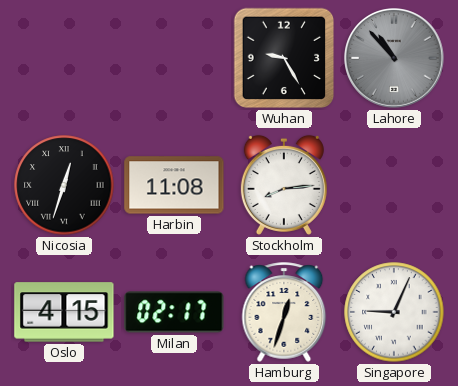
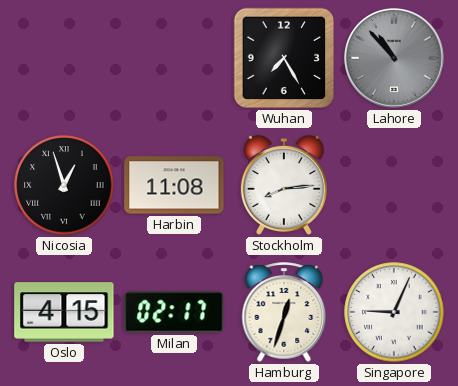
Wuhan: 9:25 -> 7:25
Nicosia: 12:33 -> 12:57
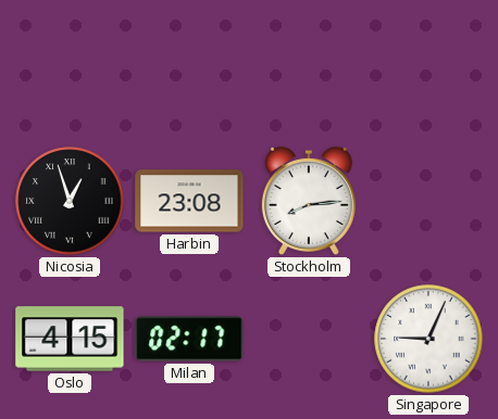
Wuhan: 7:25 -> none
Lahore: 10:53 -> none
Harbin: 11:08 -> 23:08
Hamburg: 12:33 -> none
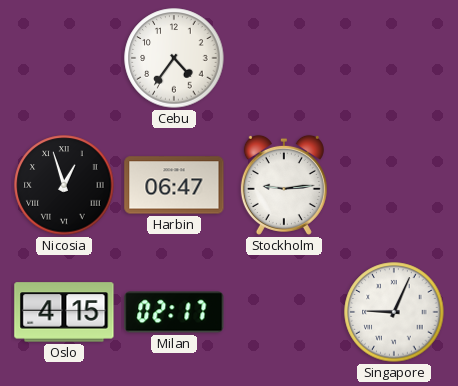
Cebu: none -> 4:36
Harbin: 23:08 -> 06:47
Stockholm: 8:14 -> 9:14
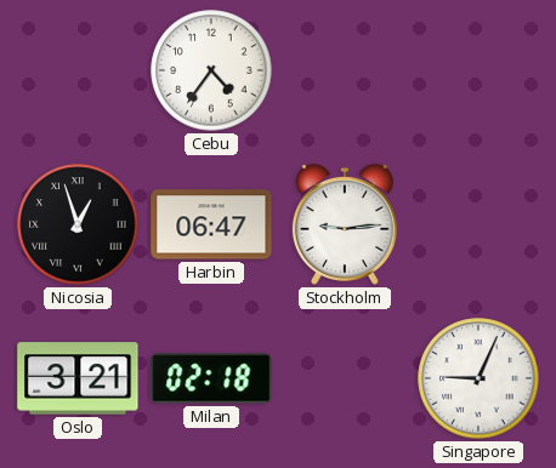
Oslo: 4:15 -> 3:21
Milan: 02:17 -> 02:18
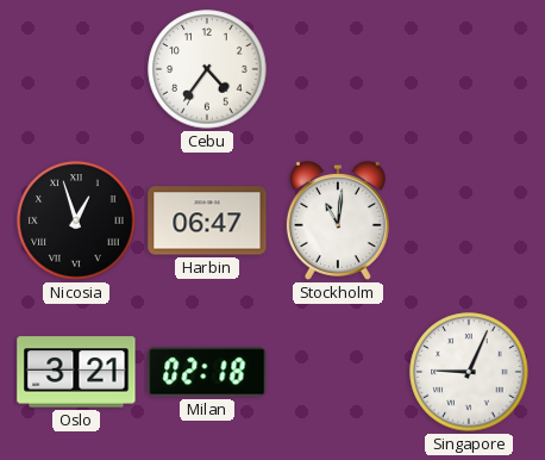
Stockholm: 9:14 -> 11:01
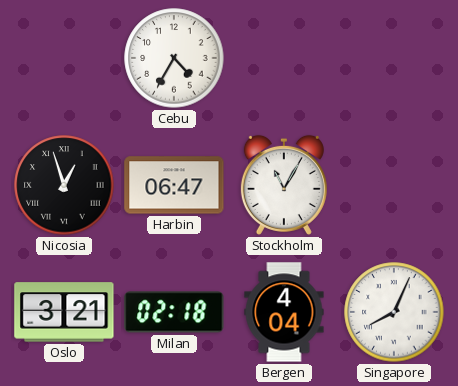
Cebu: 4:36 -> 4:35
Stockholm: 11:01 -> 11:05
Bergen: none -> 4:04
Singapore: 9:04 -> 8:04
